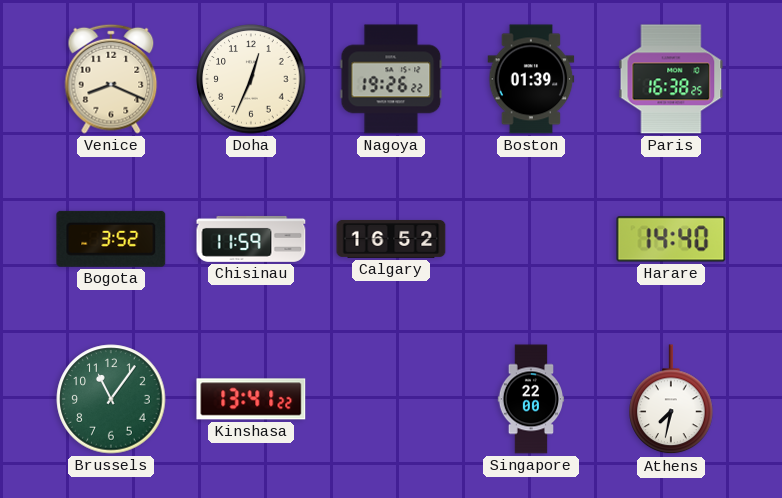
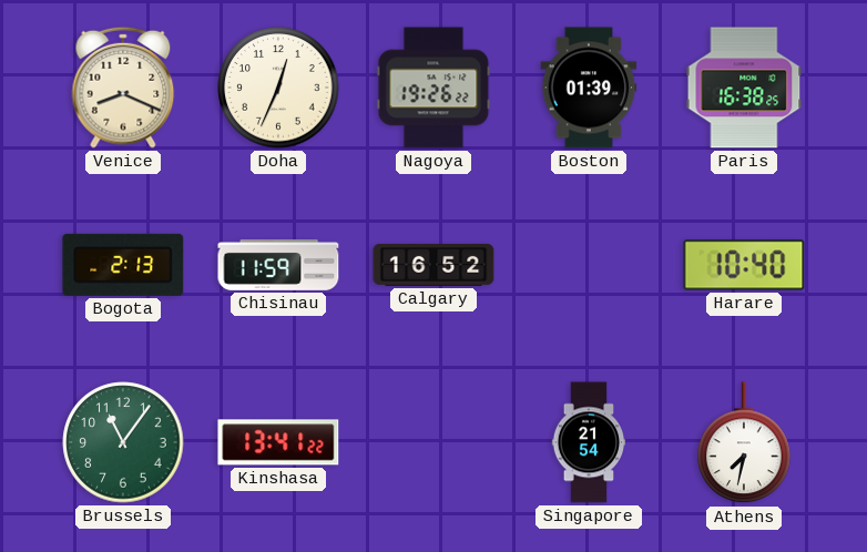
Bogota: 3:52 -> 2:13
Harare: 14:40 -> 10:40
Singapore: 22:00 -> 21:54
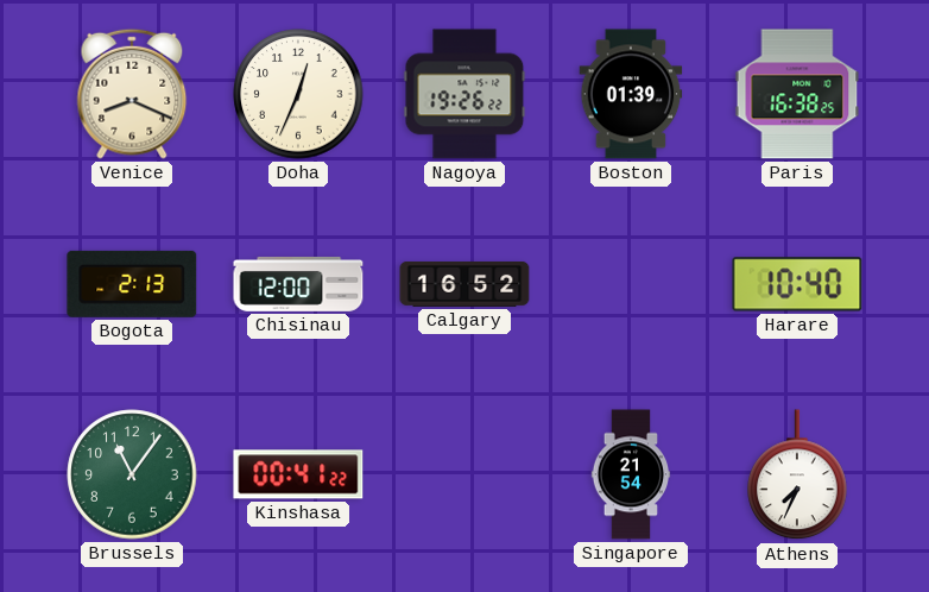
Chisinau: 11:59 -> 12:00
Kinshasa: 13:41 -> 00:41
Athens: 7:32 -> 7:34
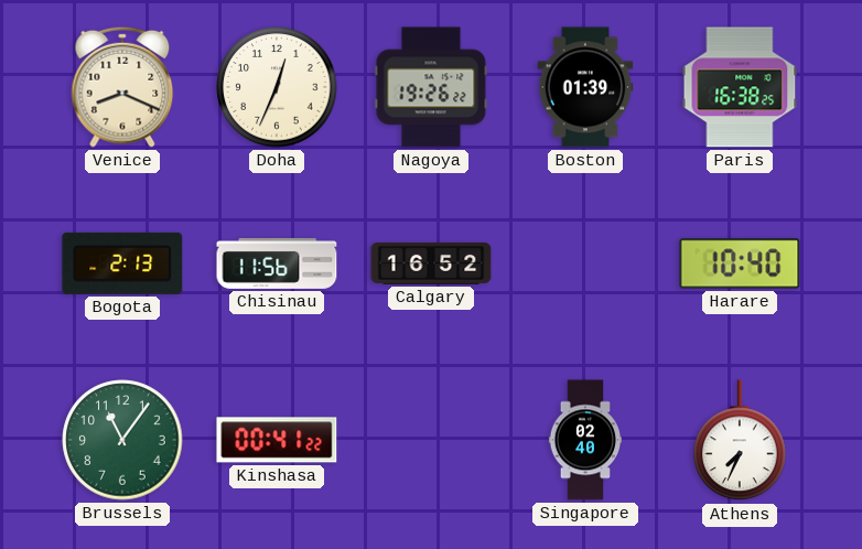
Chisinau: 12:00 -> 11:56
Singapore: 21:54 -> 02:40
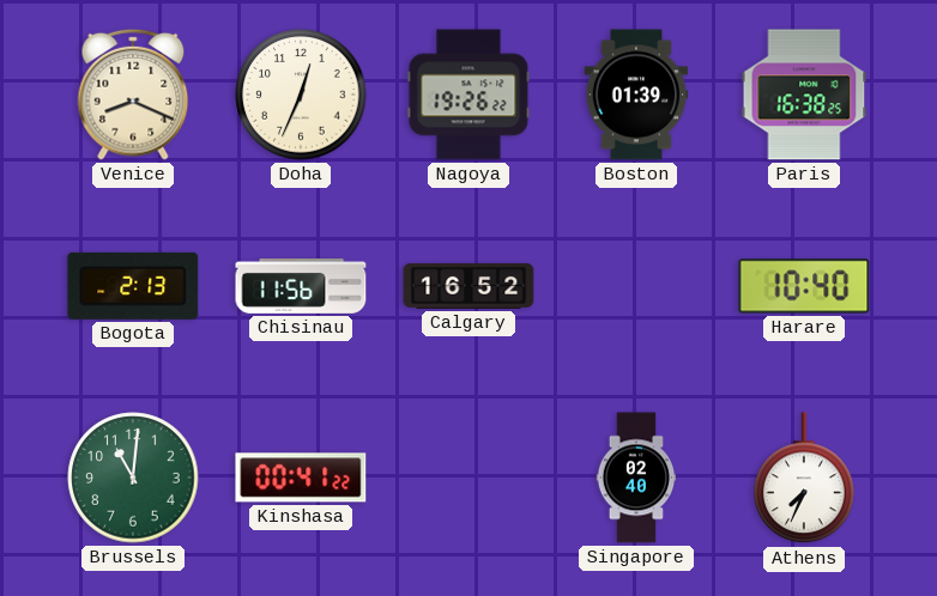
Brussels: 11:06 -> 11:01
